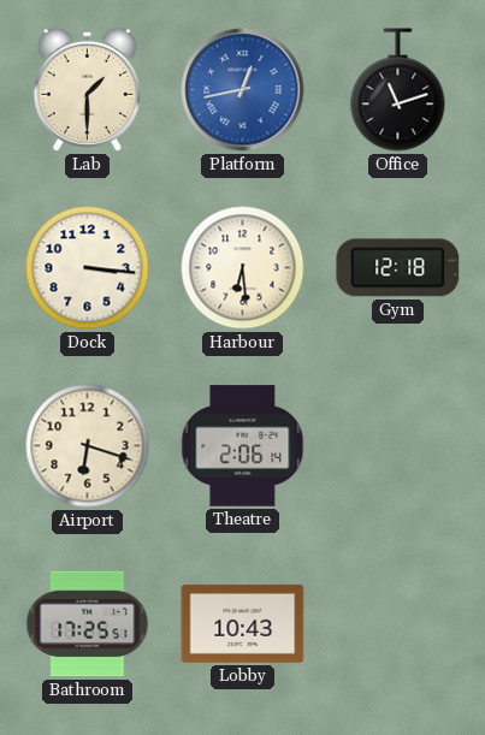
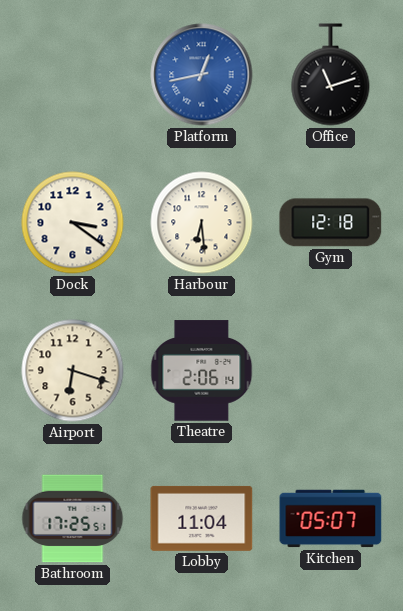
Lab: 1:30 -> none
Dock: 3:16 -> 3:21
Lobby: 10:43 -> 11:04
Kitchen: none -> 05:07
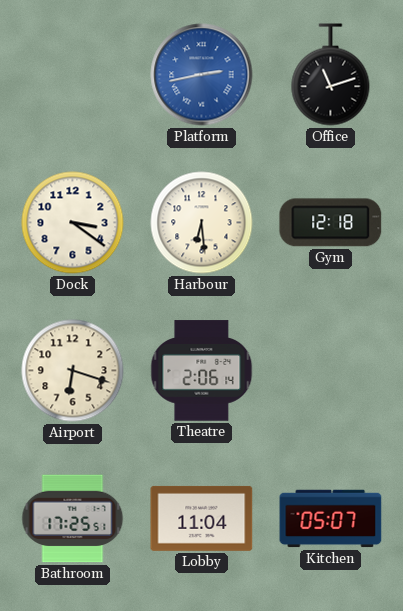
Platform: 12:43 -> 2:43
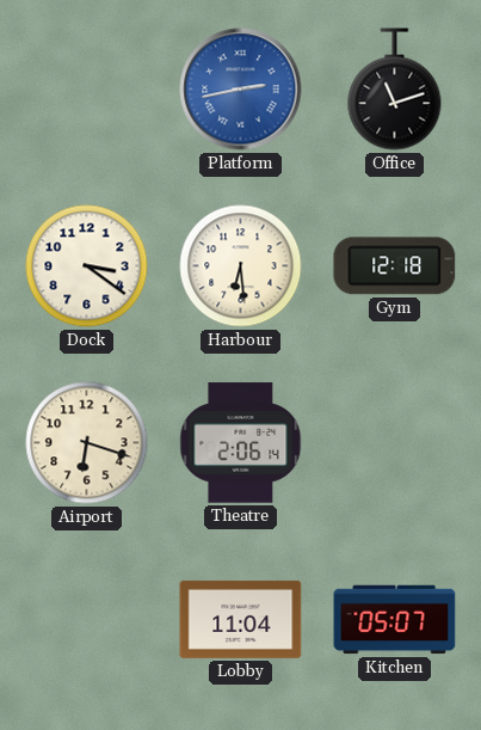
Bathroom: 17:25 -> none
